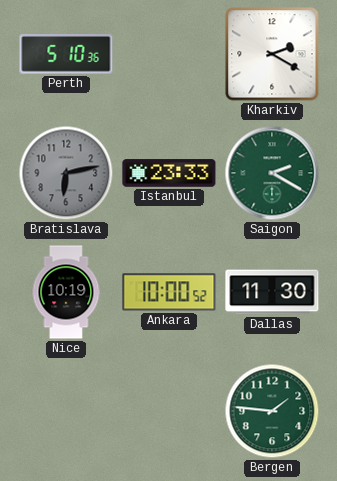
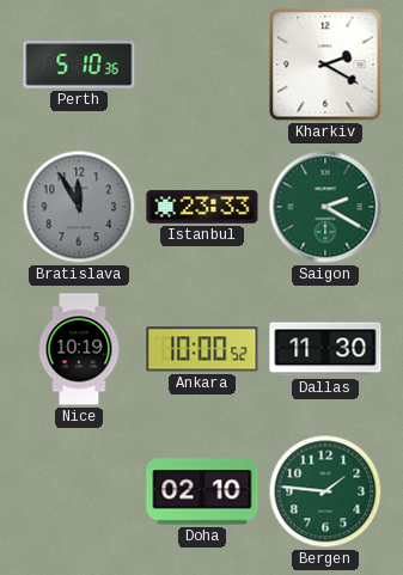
Bratislava: 6:13 -> 11:55
Doha: none -> 02:10
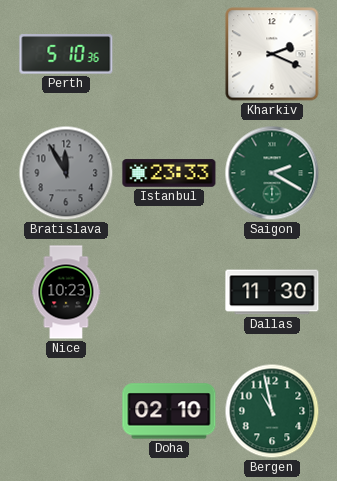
Kharkiv: 2:20 -> 2:19
Nice: 10:19 -> 10:23
Ankara: 10:00 -> none
Bergen: 1:46 -> 10:58
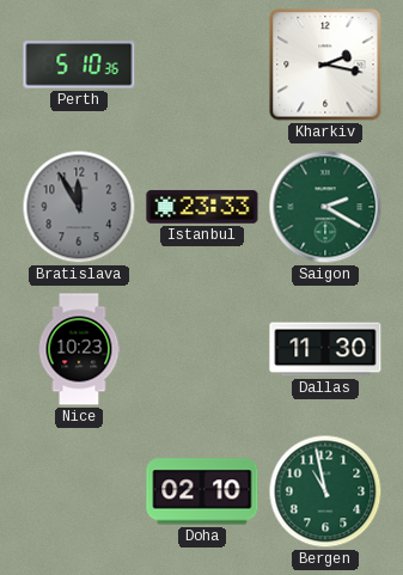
Kharkiv: 2:19 -> 2:17
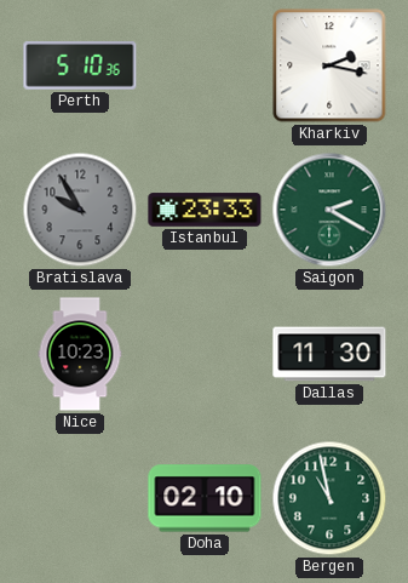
Bratislava: 11:55 -> 9:55
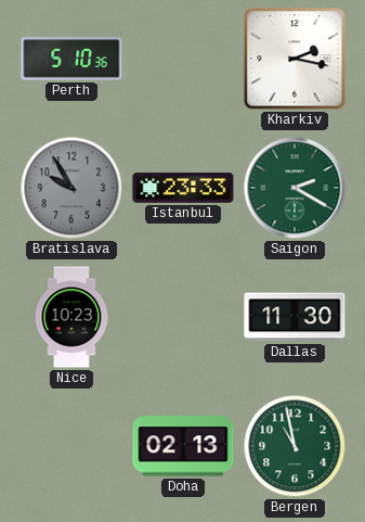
Doha: 02:10 -> 02:13
